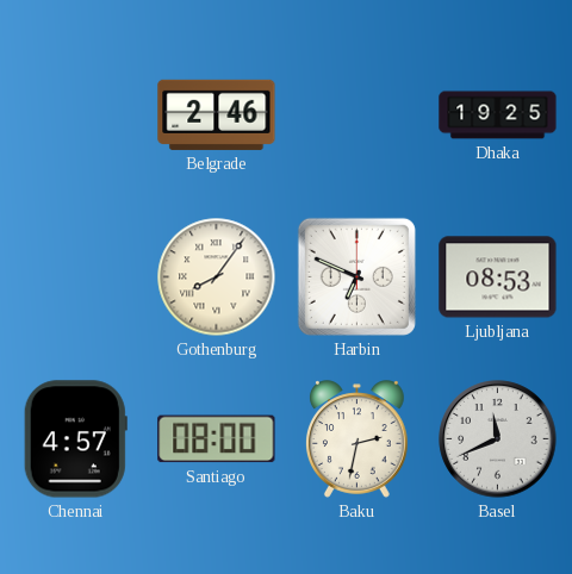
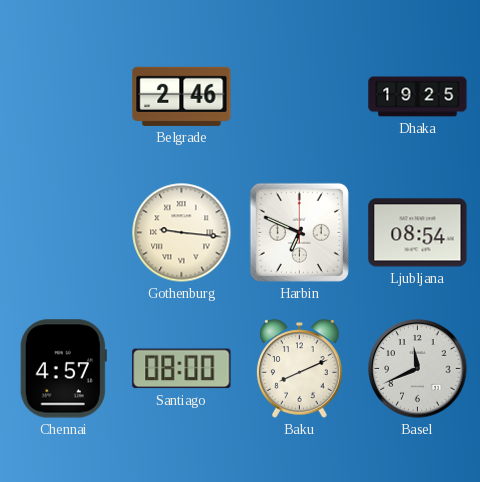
Gothenburg: 8:06 -> 9:16
Ljubljana: 08:53 -> 08:54
Baku: 2:32 -> 8:11
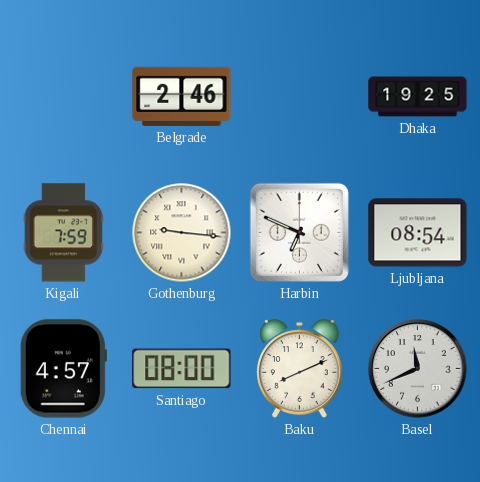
Kigali: none -> 7:59
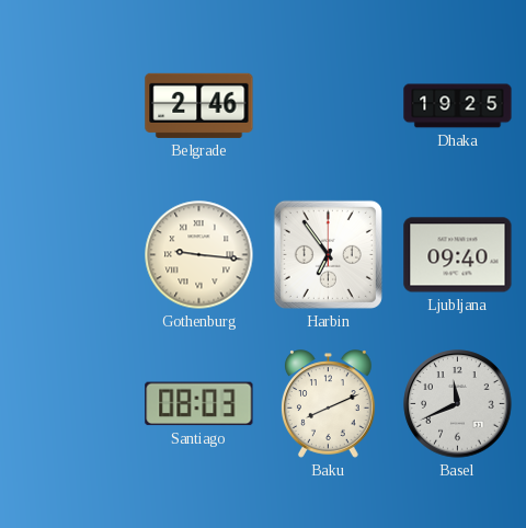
Kigali: 7:59 -> none
Harbin: 6:49 -> 6:54
Ljubljana: 08:54 -> 09:40
Chennai: 4:57 -> none
Santiago: 08:00 -> 08:03
